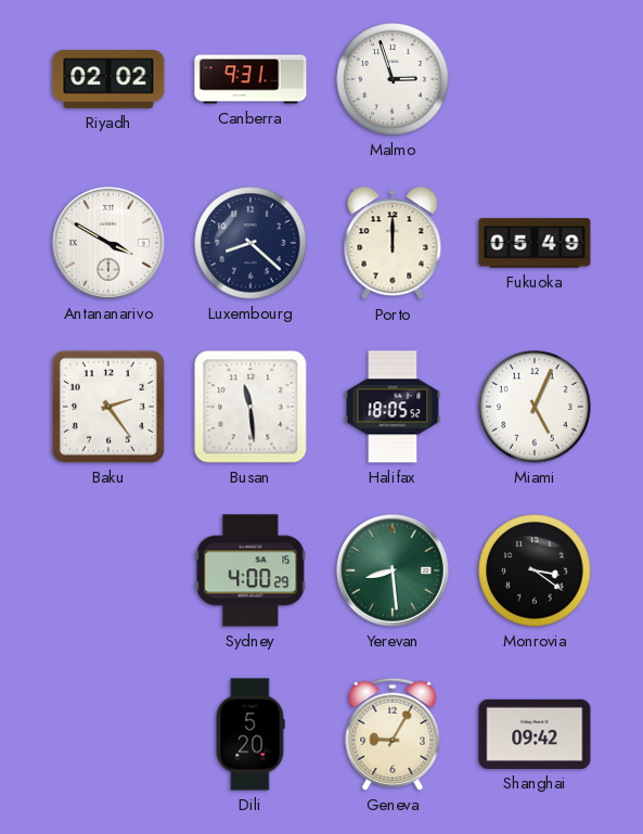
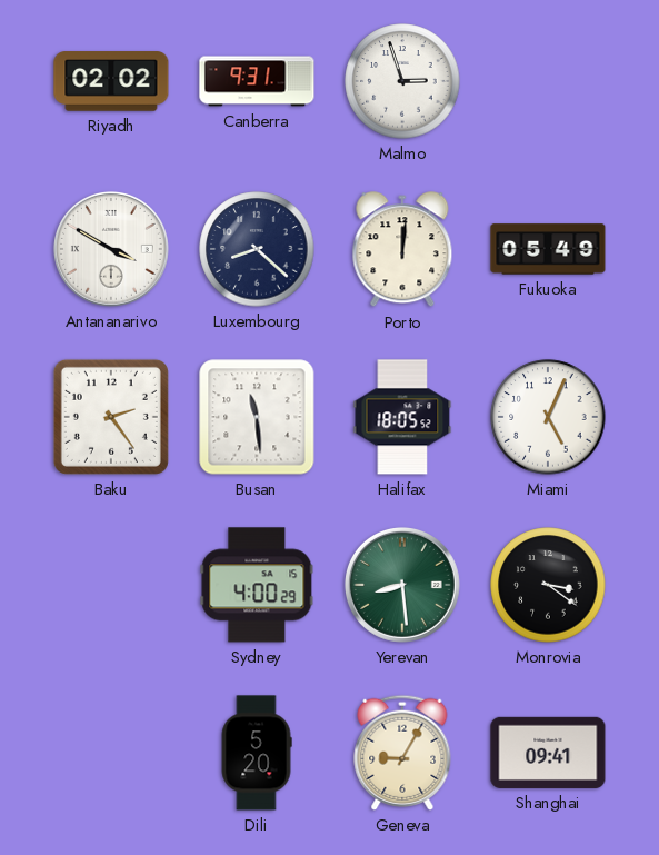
Porto: 12:00 -> 12:01
Shanghai: 09:42 -> 09:41
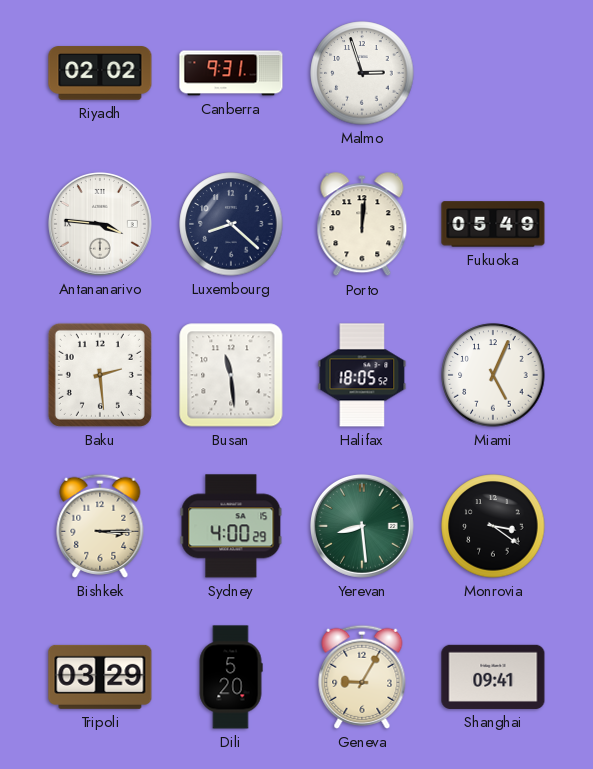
Antananarivo: 3:50 -> 3:46
Baku: 2:24 -> 2:29
Bishkek: none -> 3:15
Tripoli: none -> 03:29
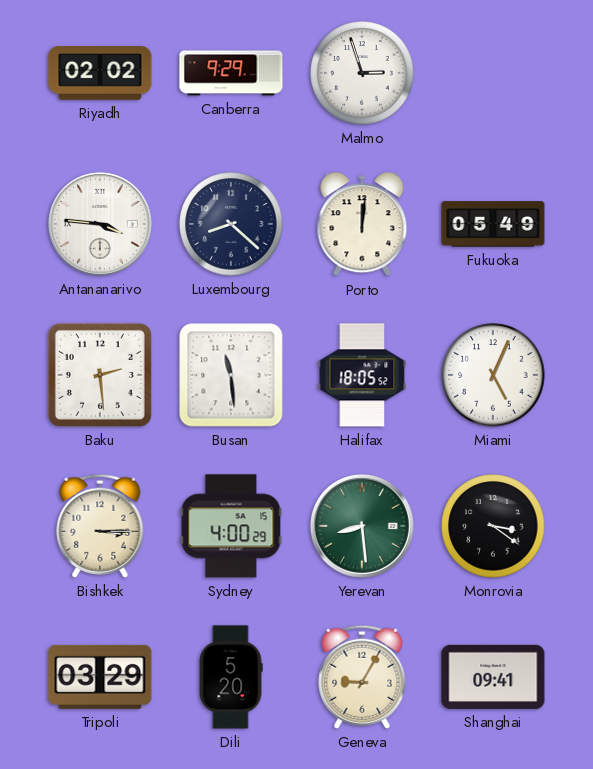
Canberra: 9:31 -> 9:29
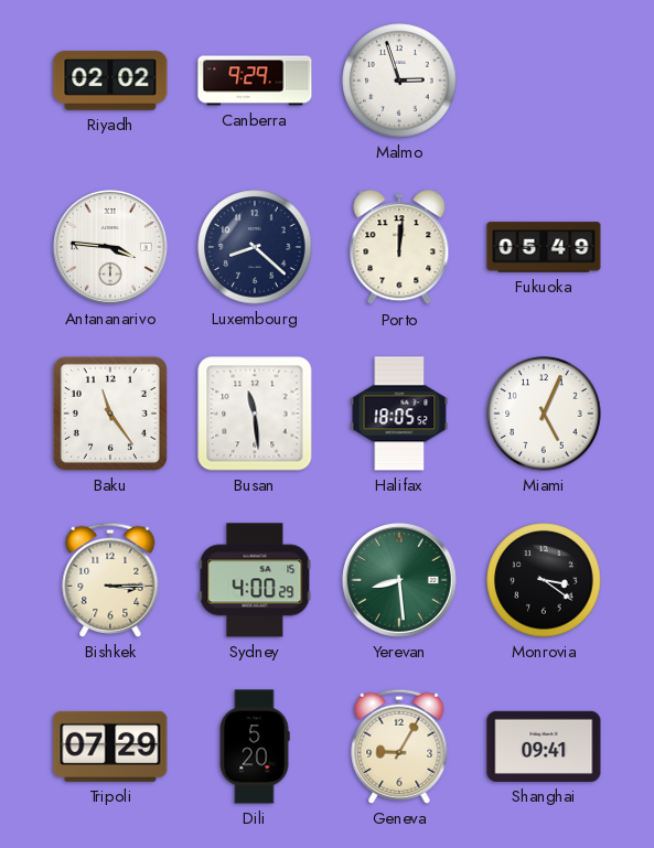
Baku: 2:29 -> 11:24
Tripoli: 03:29 -> 07:29
